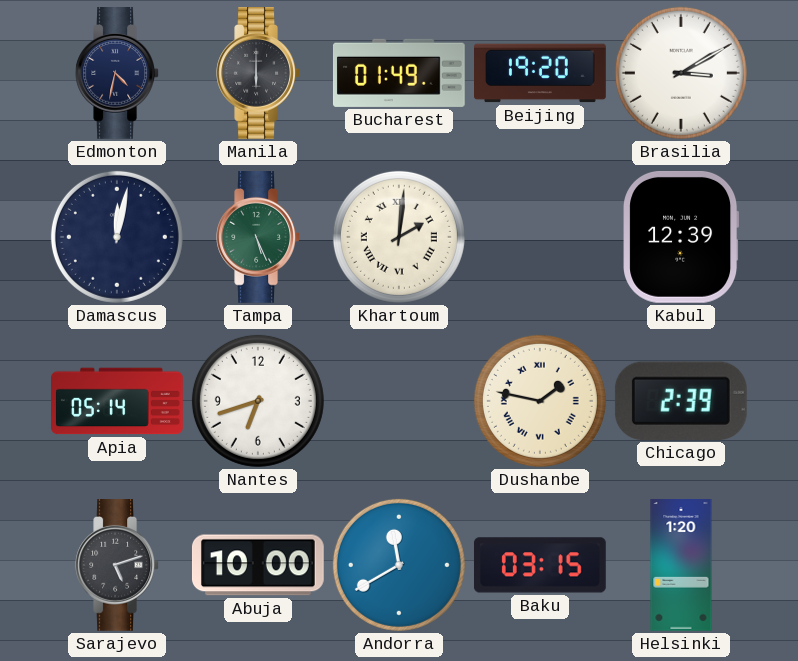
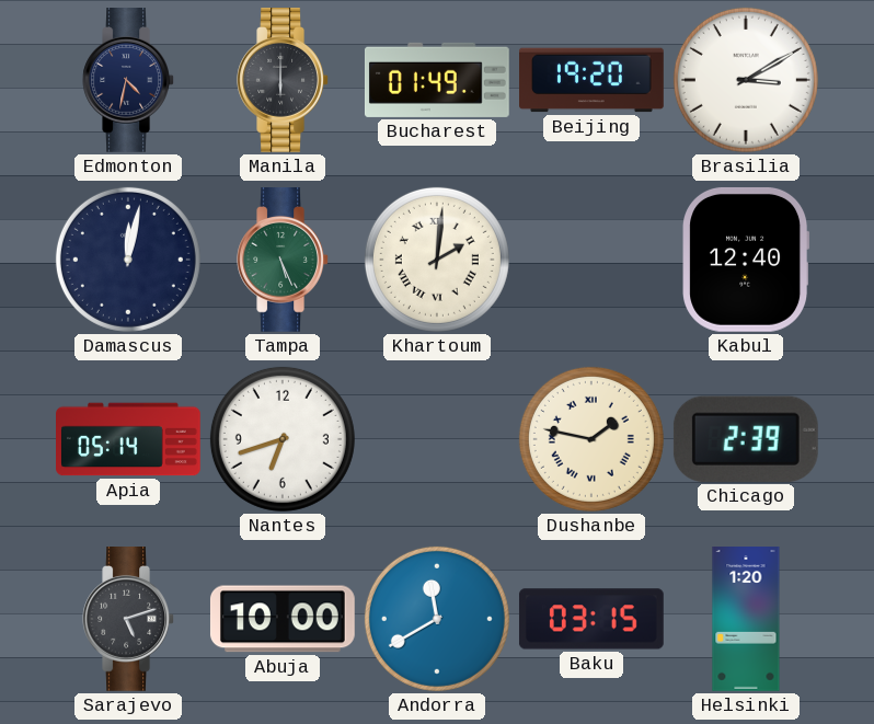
Kabul: 12:39 -> 12:40
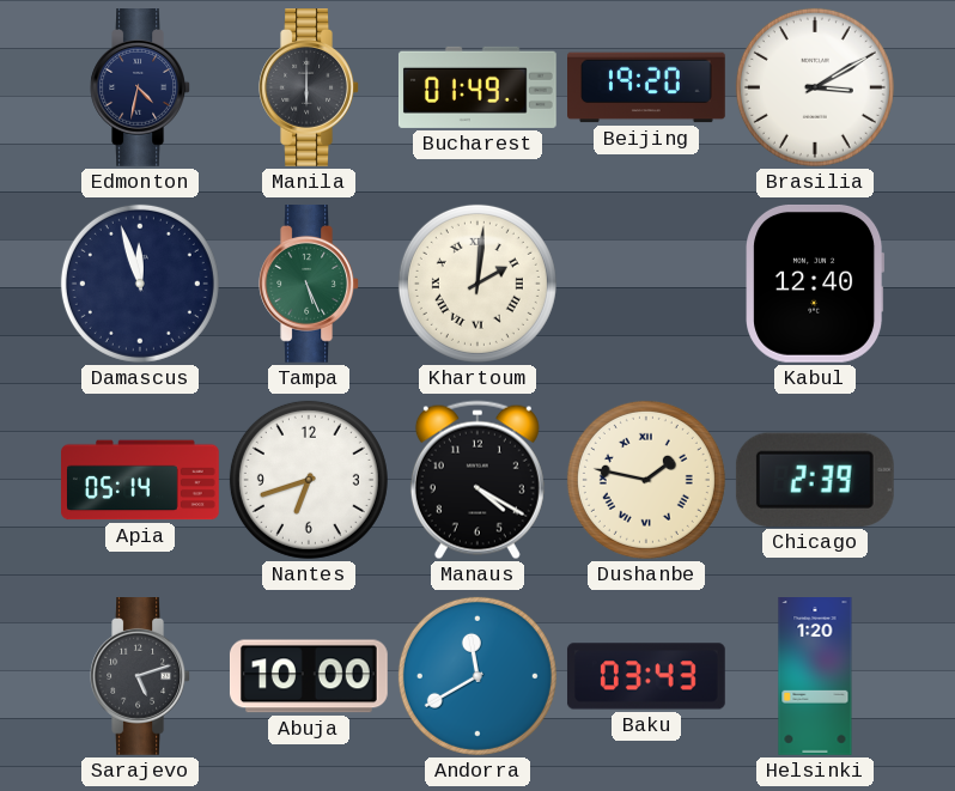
Damascus: 12:02 -> 11:57
Manaus: none -> 4:20
Baku: 03:15 -> 03:43
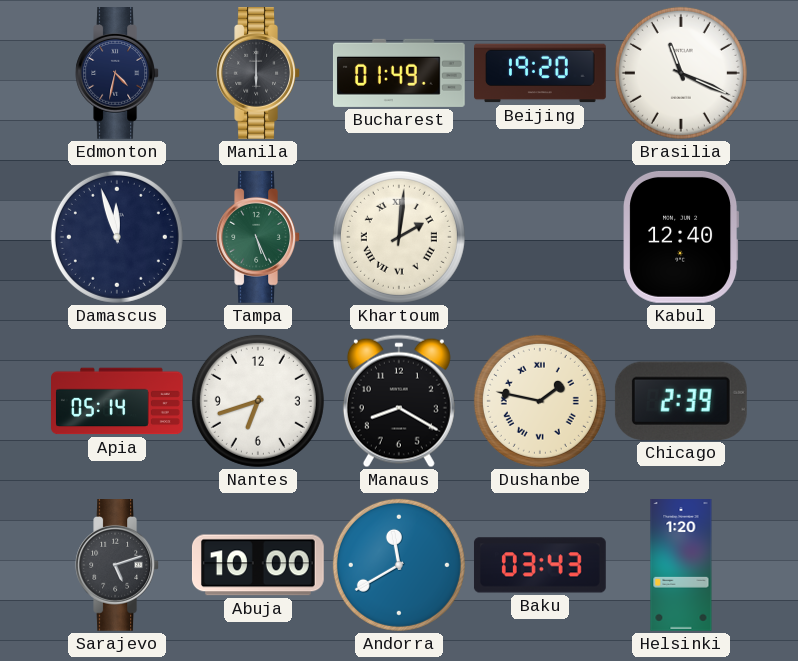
Brasilia: 3:10 -> 11:19
Manaus: 4:20 -> 8:20
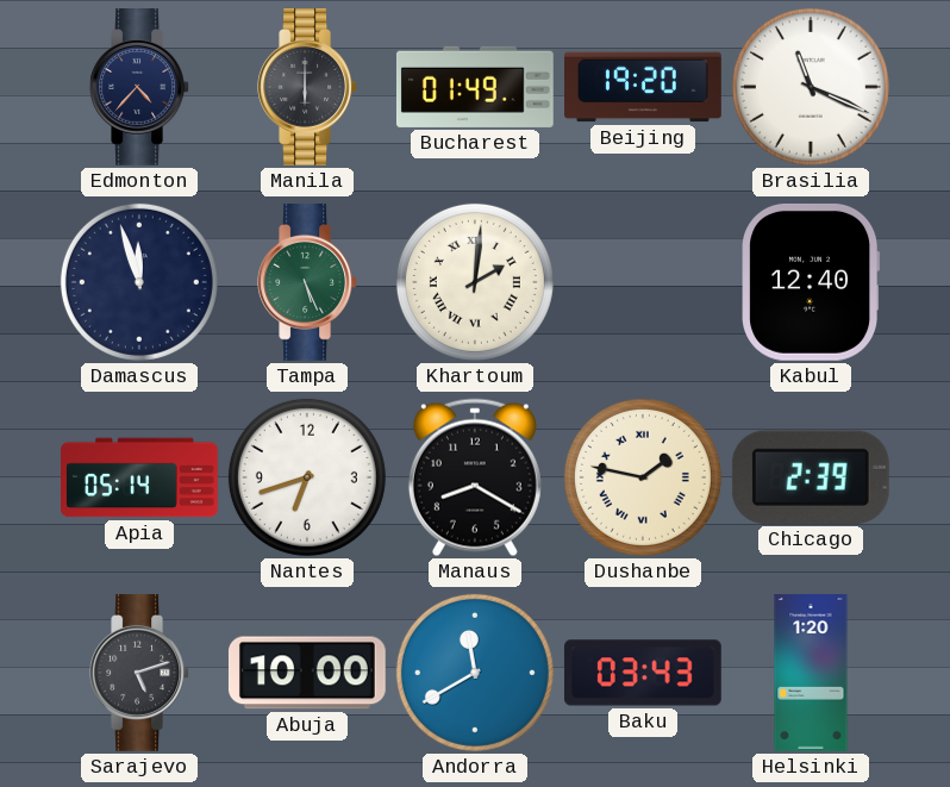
Edmonton: 4:32 -> 4:37
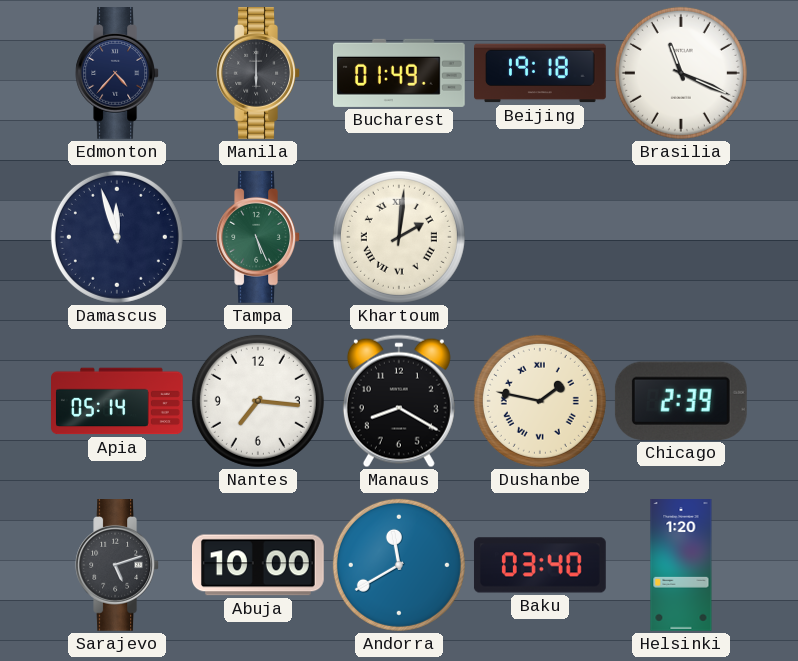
Beijing: 19:20 -> 19:18
Kabul: 12:40 -> none
Nantes: 6:42 -> 7:16
Baku: 03:43 -> 03:40
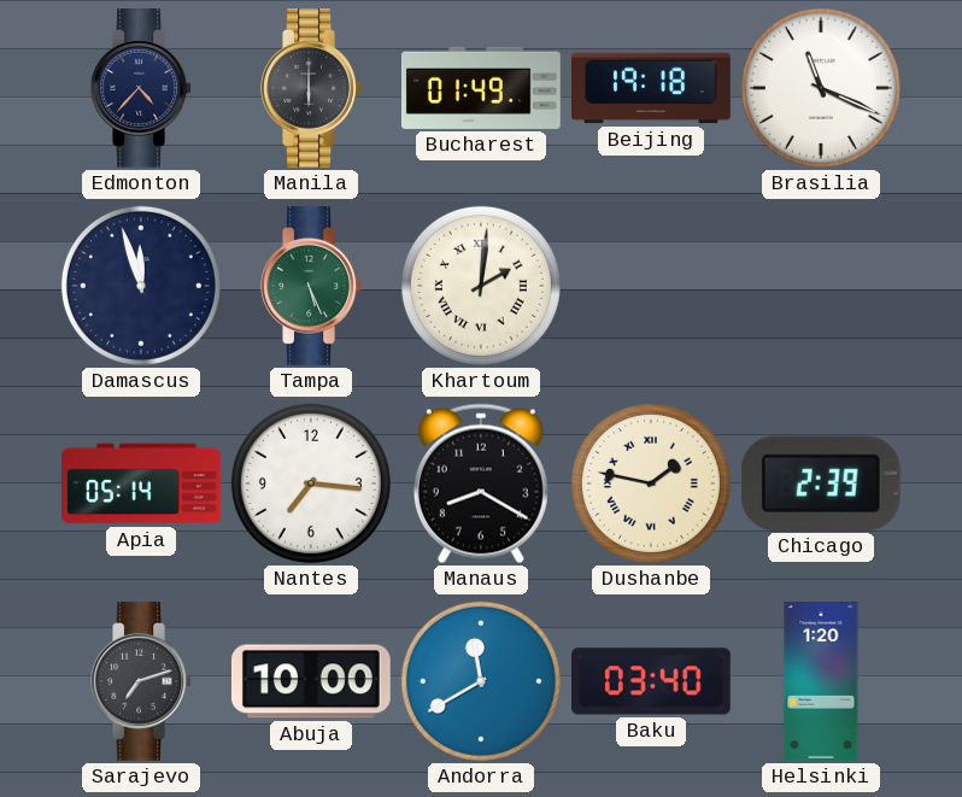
Sarajevo: 5:12 -> 7:12
